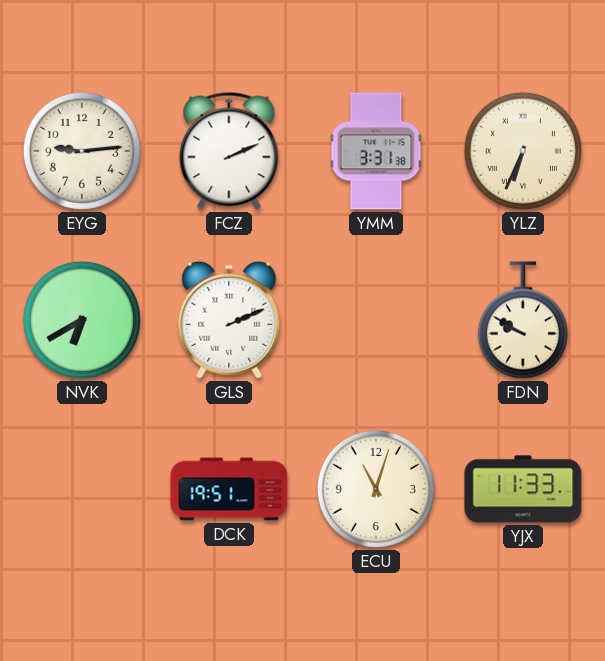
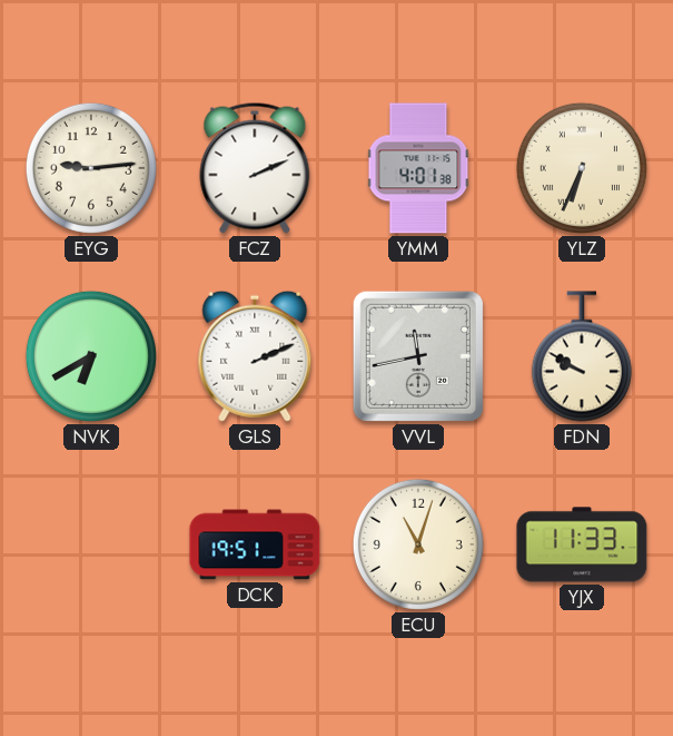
YMM: 3:31 -> 4:01
VVL: none -> 11:43
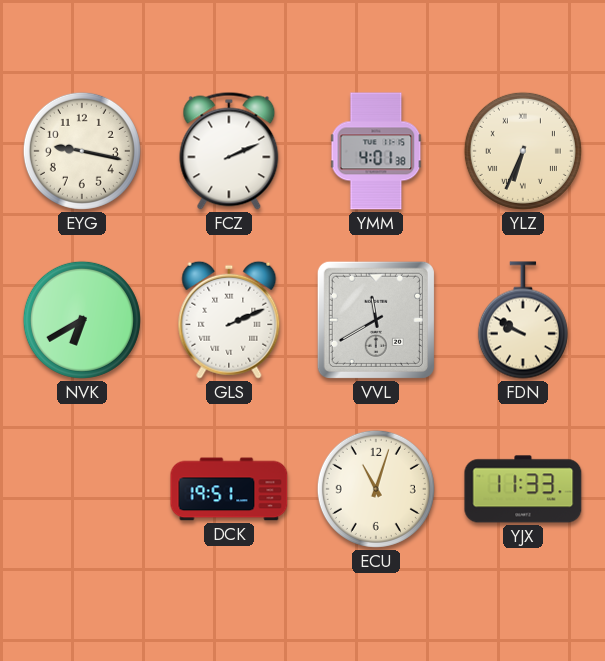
EYG: 9:14 -> 9:17
VVL: 11:43 -> 11:40
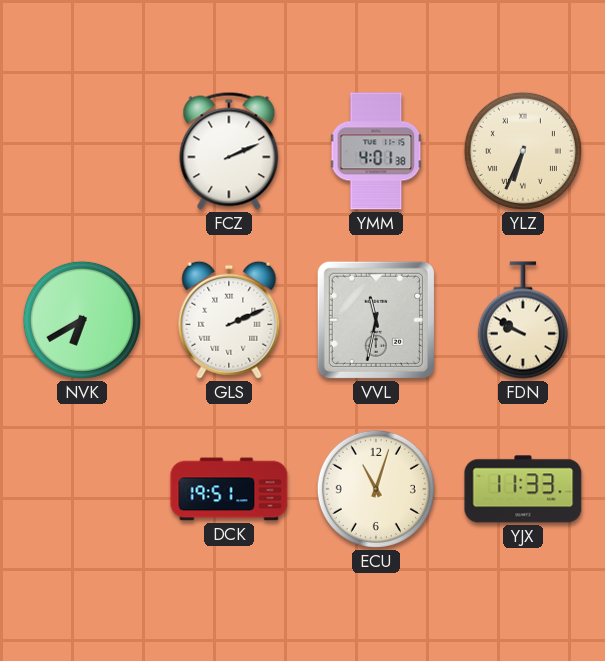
EYG: 9:17 -> none
VVL: 11:40 -> 11:32
